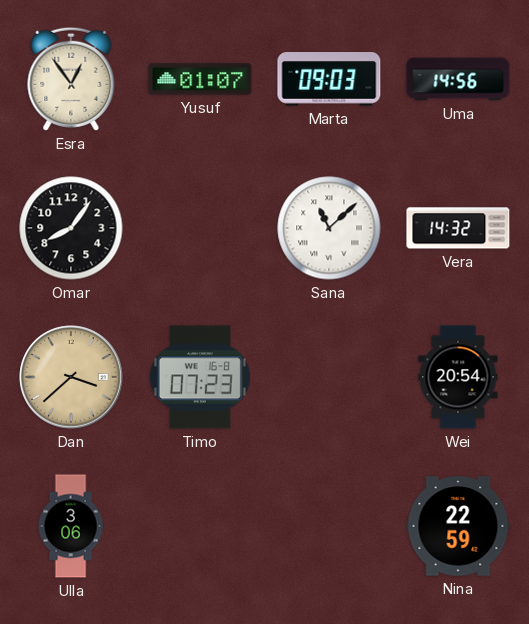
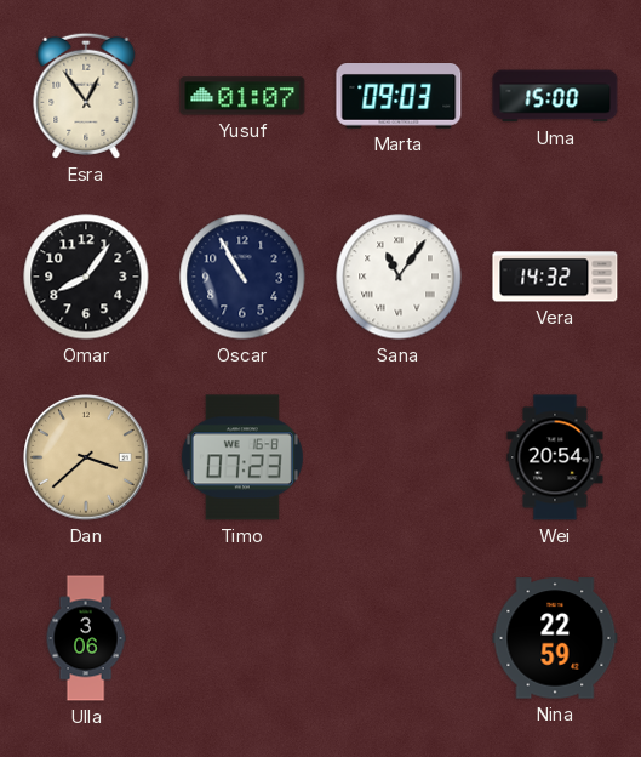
Uma: 14:56 -> 15:00
Oscar: none -> 10:55
Sana: 11:08 -> 11:06
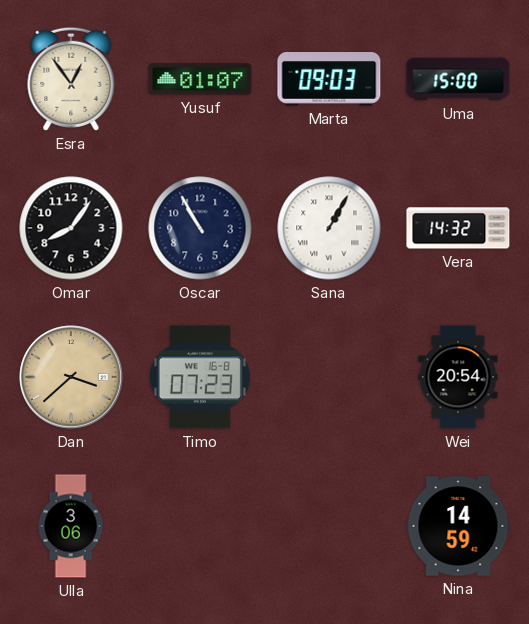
Sana: 11:06 -> 1:05
Nina: 22:59 -> 14:59
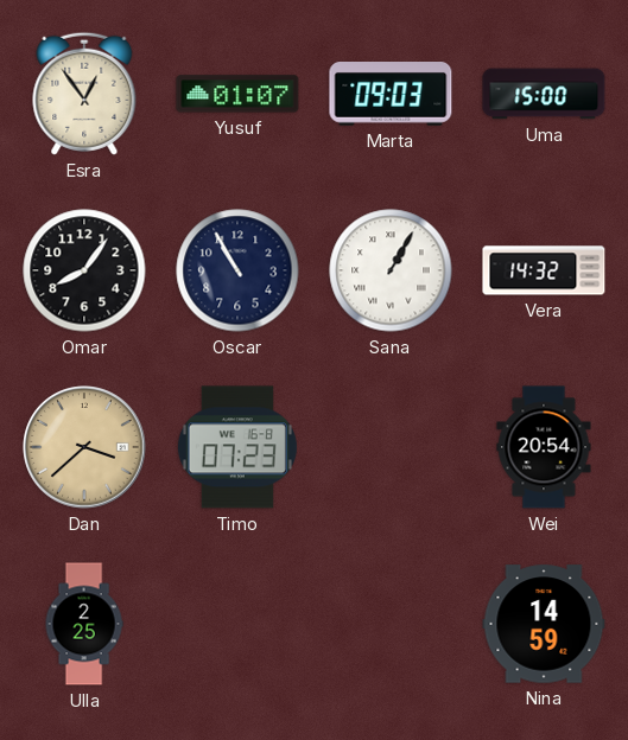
Ulla: 3:06 -> 2:25
